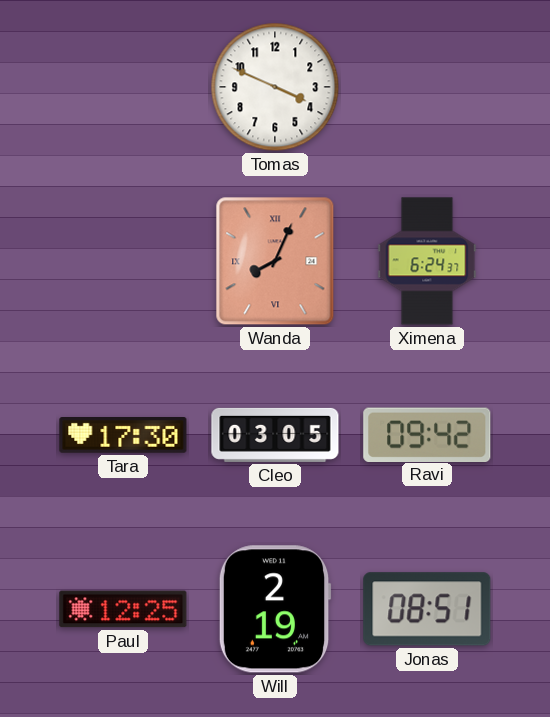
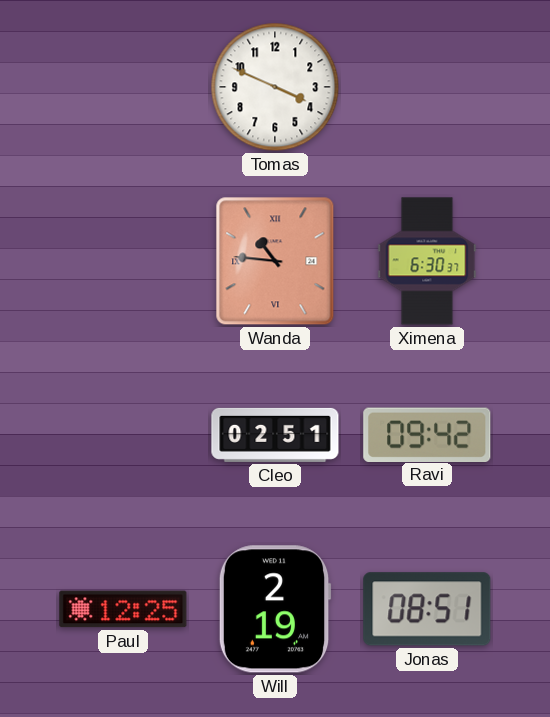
Wanda: 8:04 -> 10:46
Ximena: 6:24 -> 6:30
Tara: 17:30 -> none
Cleo: 03:05 -> 02:51
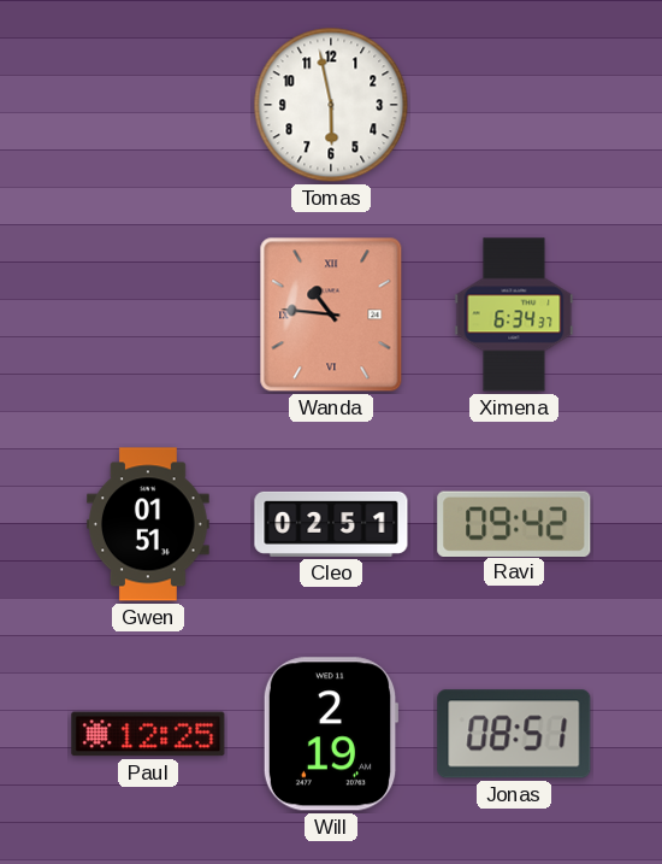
Tomas: 3:49 -> 5:58
Ximena: 6:30 -> 6:34
Gwen: none -> 01:51
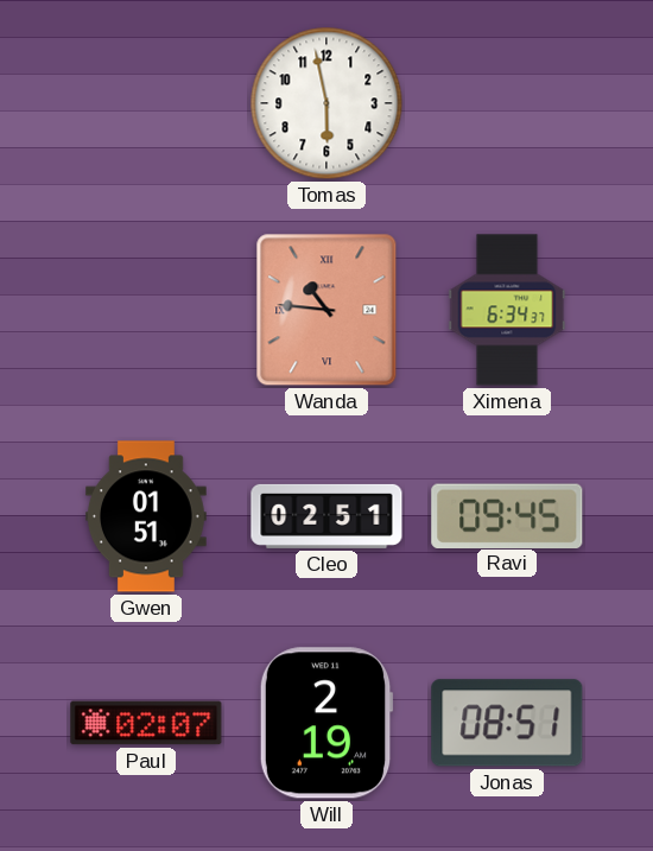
Ravi: 09:42 -> 09:45
Paul: 12:25 -> 02:07
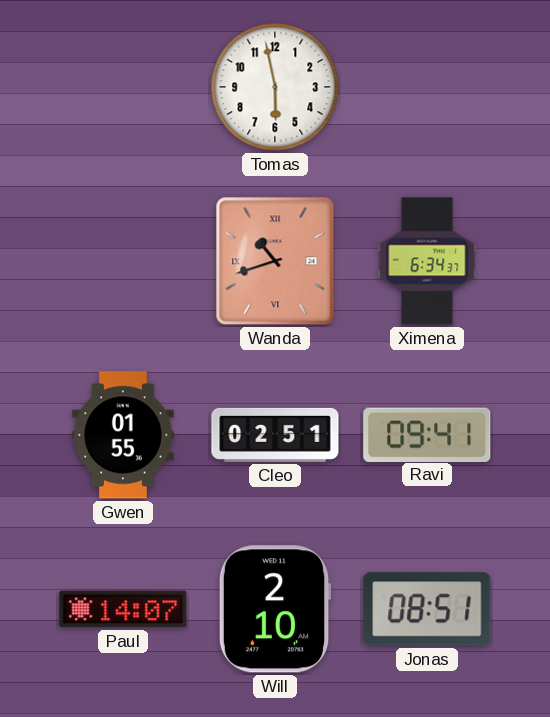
Wanda: 10:46 -> 10:42
Gwen: 01:51 -> 01:55
Ravi: 09:45 -> 09:41
Paul: 02:07 -> 14:07
Will: 2:19 -> 2:10
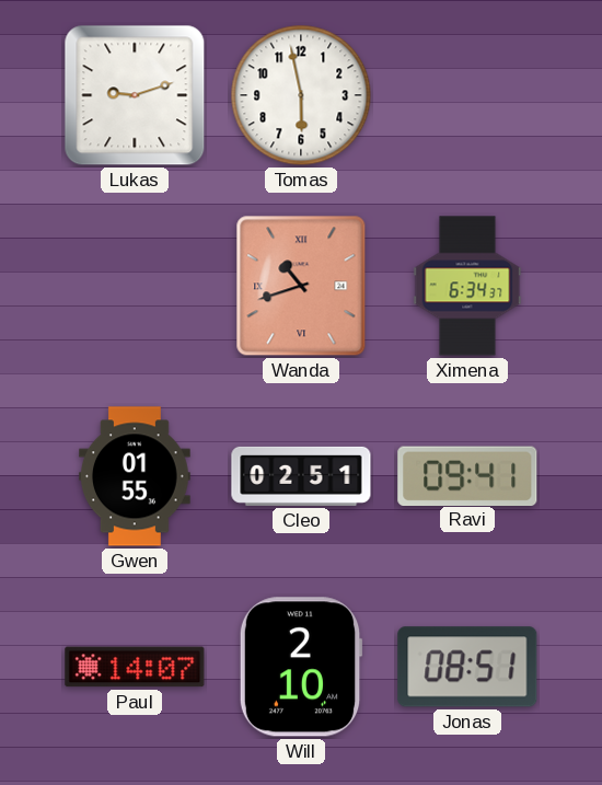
Lukas: none -> 9:12
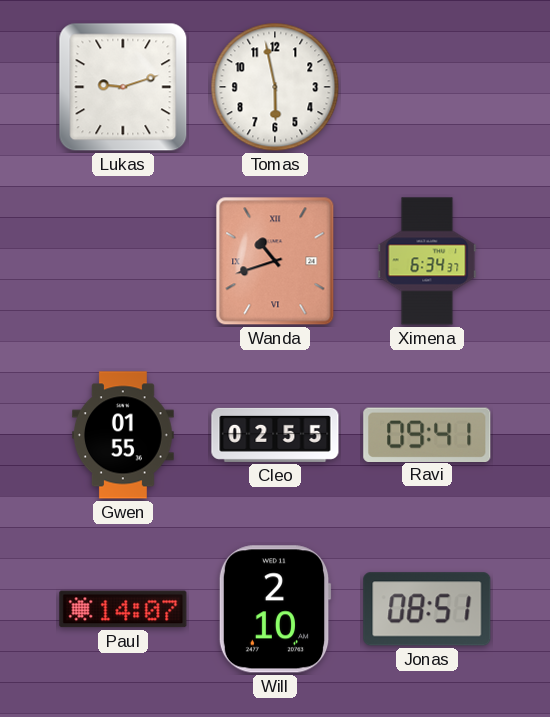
Cleo: 02:51 -> 02:55
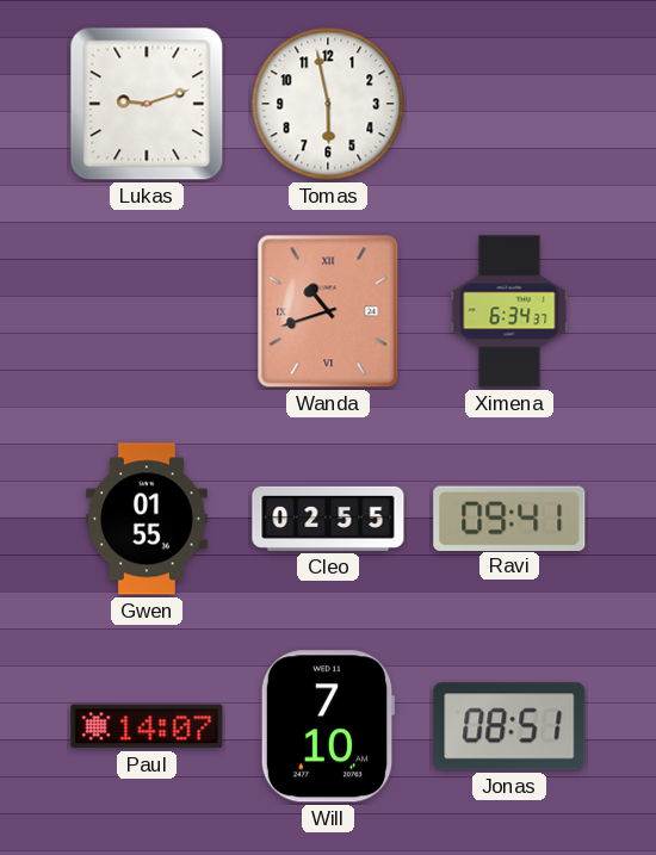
Will: 2:10 -> 7:10
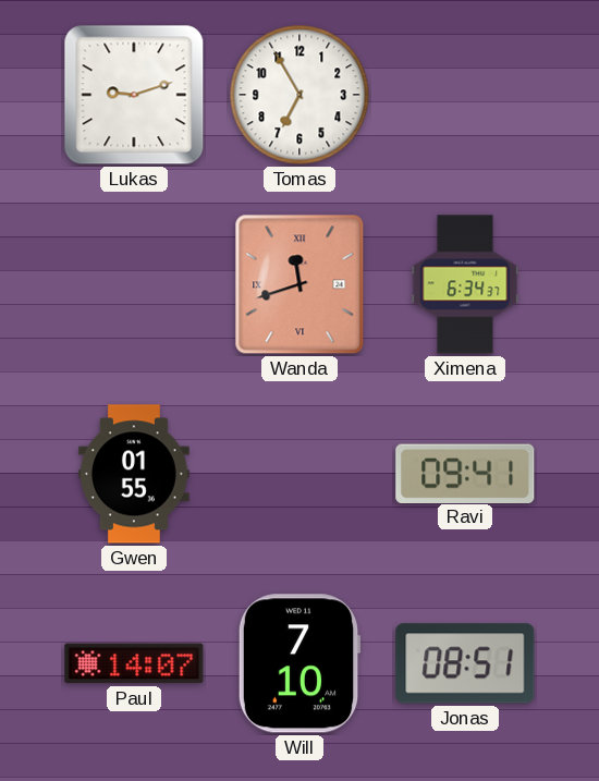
Tomas: 5:58 -> 6:55
Wanda: 10:42 -> 11:42
Cleo: 02:55 -> none
